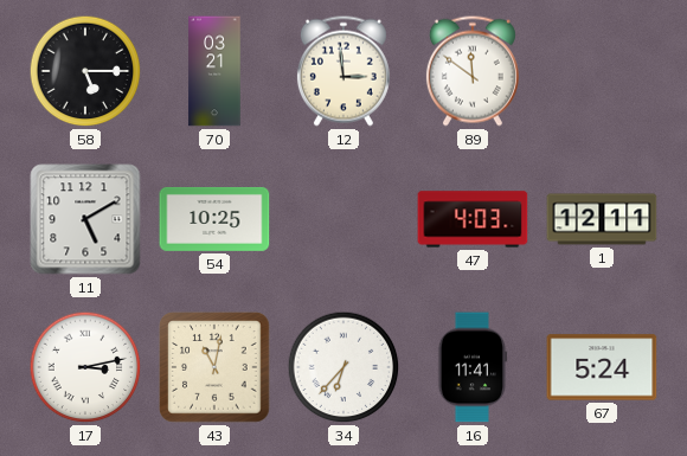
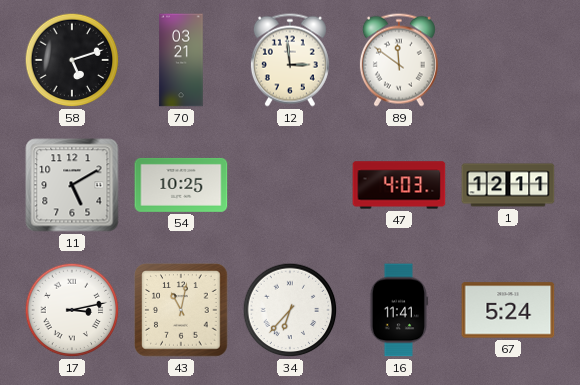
58: 5:15 -> 5:12
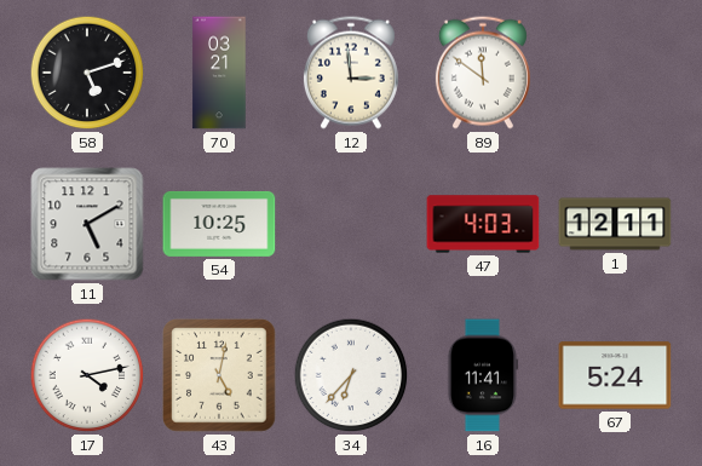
17: 3:13 -> 4:13
43: 11:02 -> 5:02
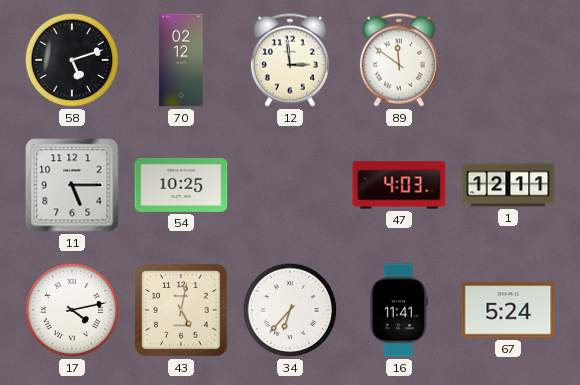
70: 03:21 -> 02:12
11: 5:10 -> 5:15
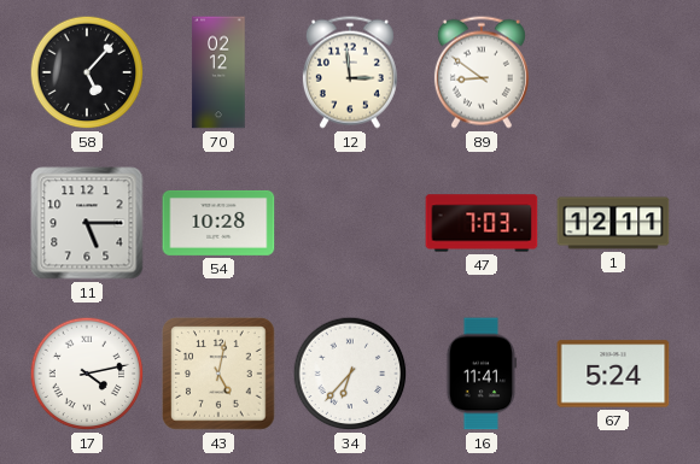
58: 5:12 -> 5:07
89: 11:51 -> 8:51
54: 10:25 -> 10:28
47: 4:03 -> 7:03
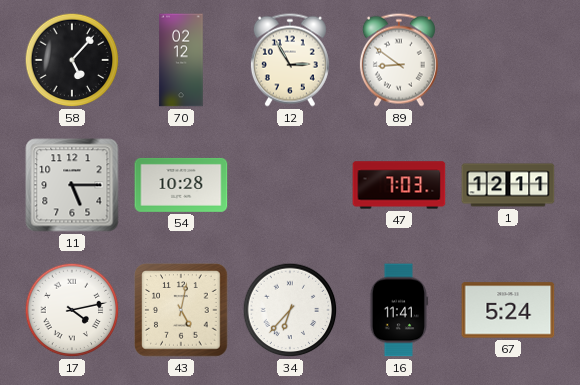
12: 2:59 -> 2:55
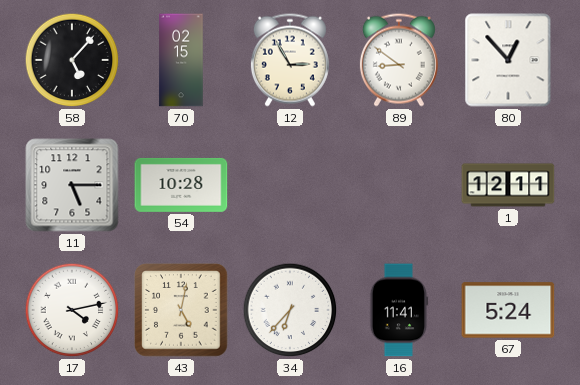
70: 02:12 -> 02:15
80: none -> 12:53
47: 7:03 -> none
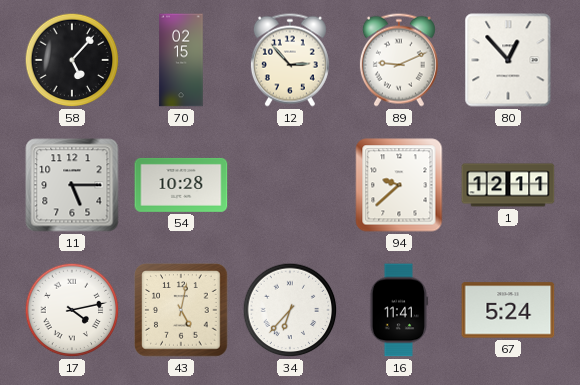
12: 2:55 -> 2:53
89: 8:51 -> 9:11
94: none -> 9:38
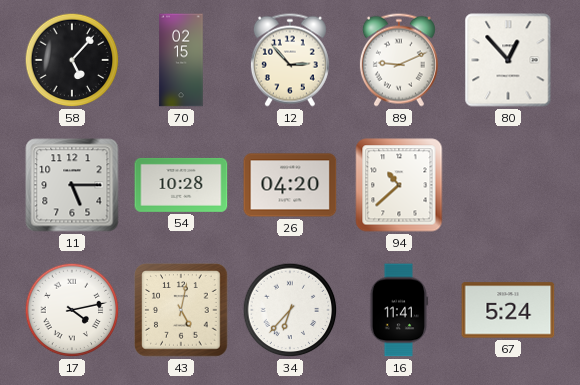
26: none -> 04:20
94: 9:38 -> 10:38
1: 12:11 -> none
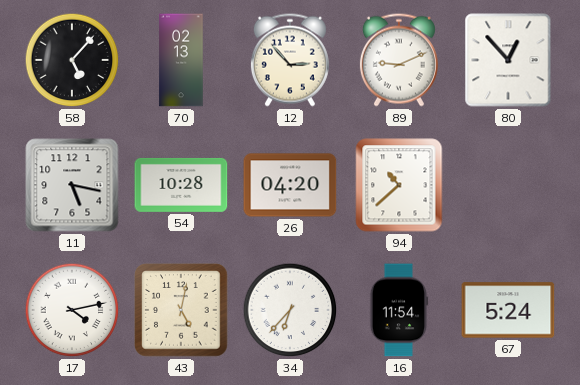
70: 02:15 -> 02:13
11: 5:15 -> 5:17
16: 11:41 -> 11:54
